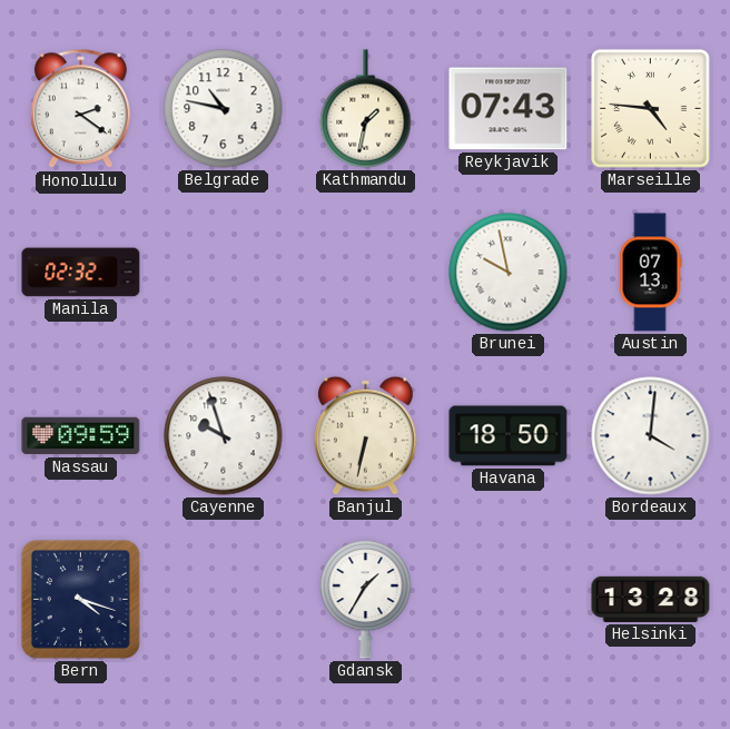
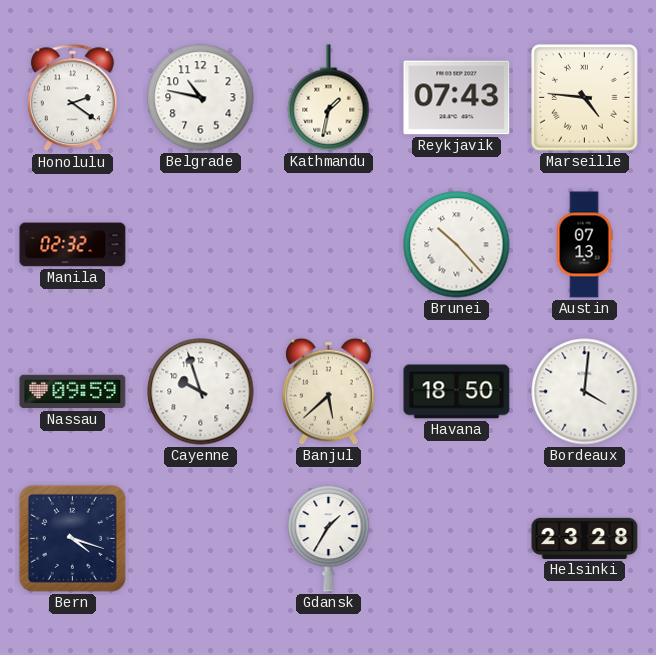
Brunei: 9:58 -> 10:23
Banjul: 6:32 -> 5:38
Helsinki: 13:28 -> 23:28
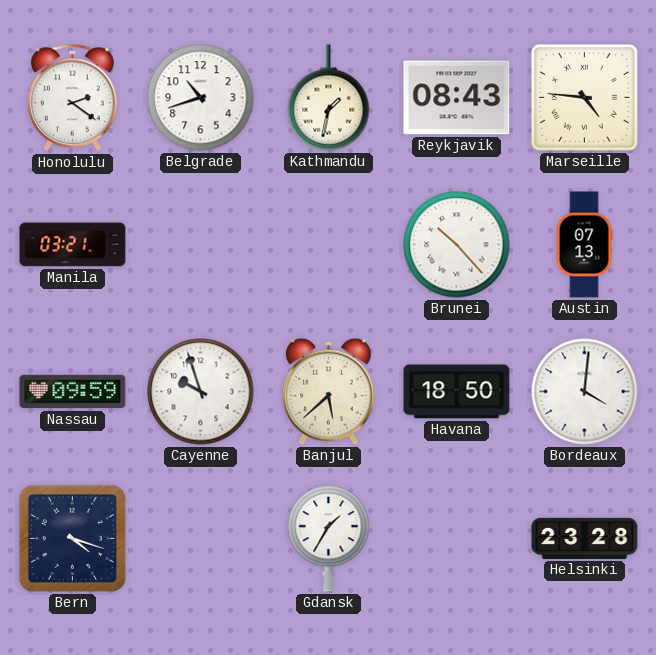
Belgrade: 10:47 -> 10:42
Reykjavik: 07:43 -> 08:43
Manila: 02:32 -> 03:21
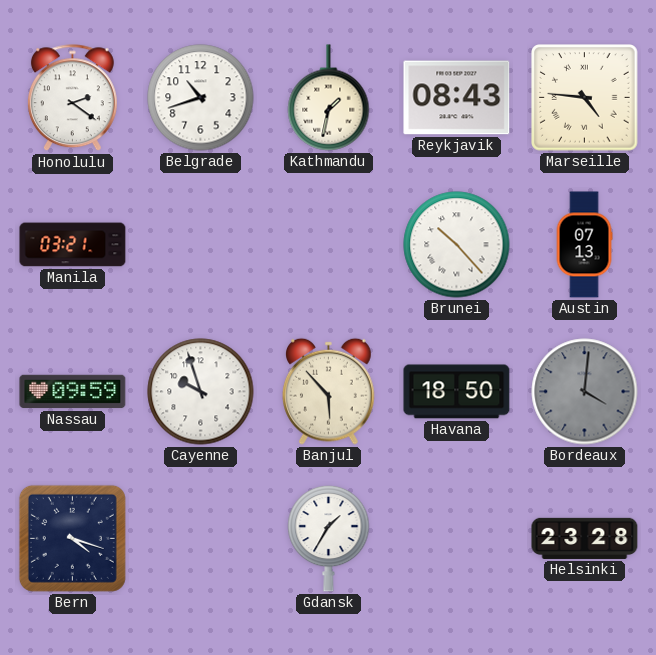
Banjul: 5:38 -> 5:53
Bordeaux dial: white -> grey
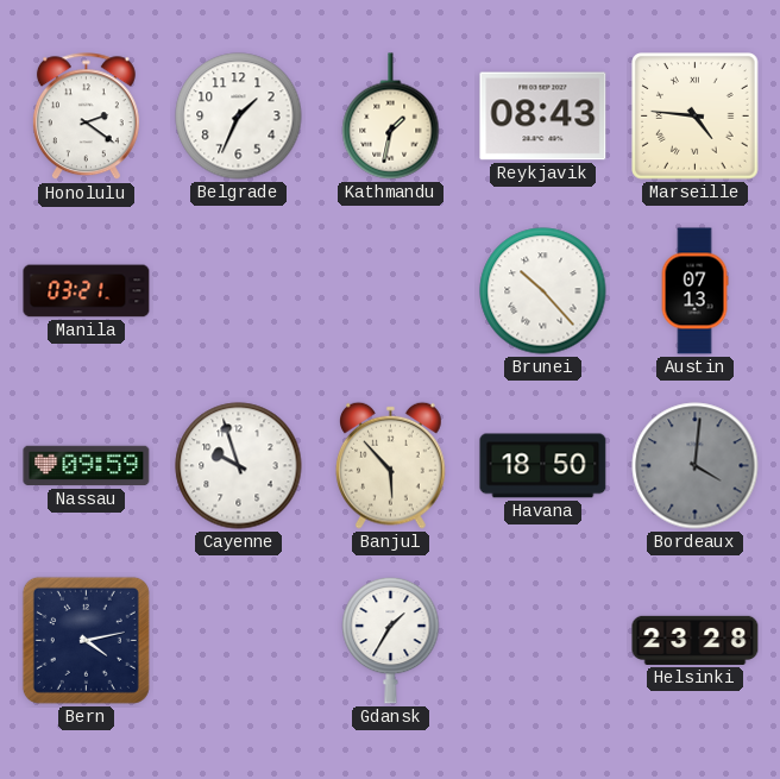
Belgrade: 10:42 -> 1:34
Bern: 4:18 -> 4:13
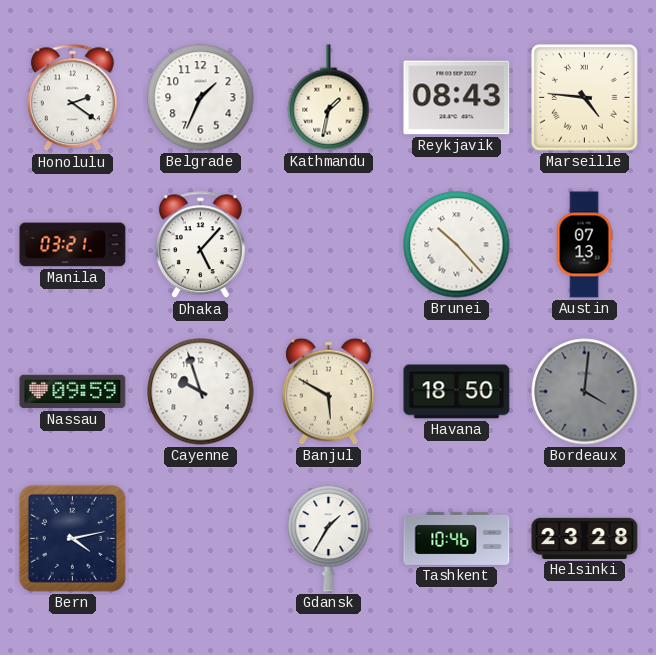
Dhaka: none -> 5:07
Banjul: 5:53 -> 5:50
Tashkent: none -> 10:46
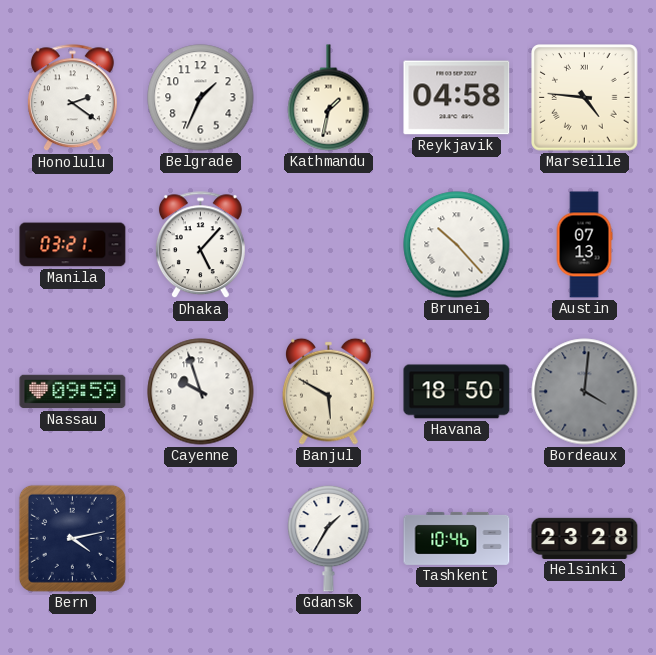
Reykjavik: 08:43 -> 04:58
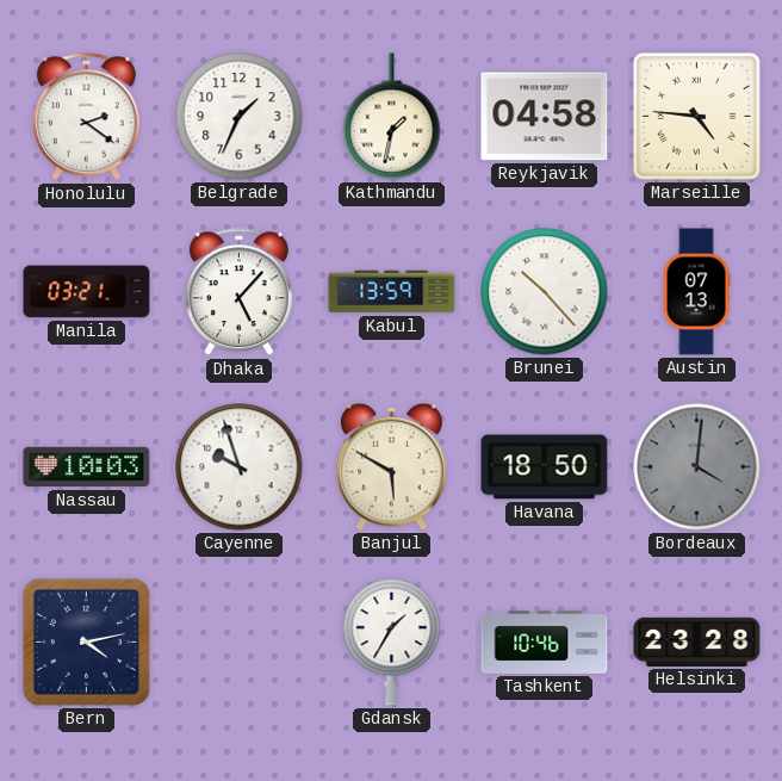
Kabul: none -> 13:59
Nassau: 09:59 -> 10:03
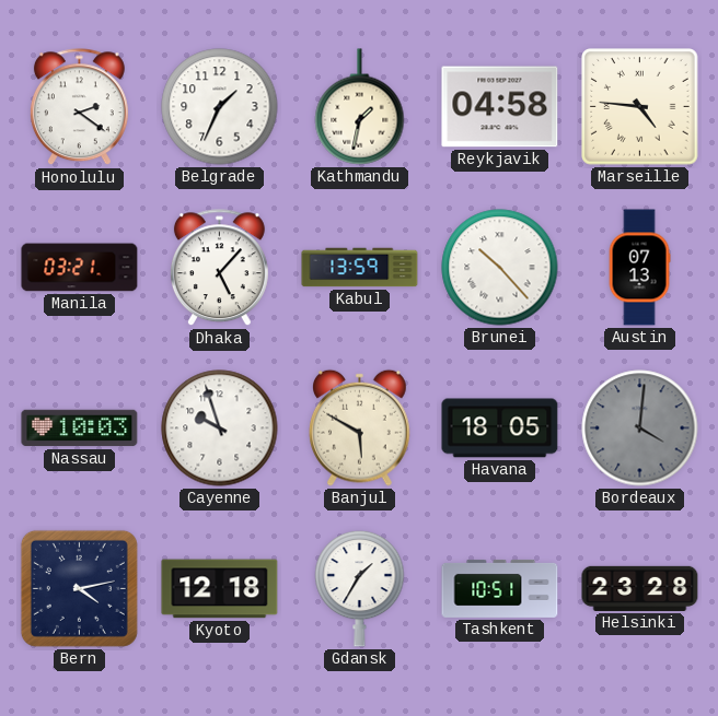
Havana: 18:50 -> 18:05
Kyoto: none -> 12:18
Tashkent: 10:46 -> 10:51
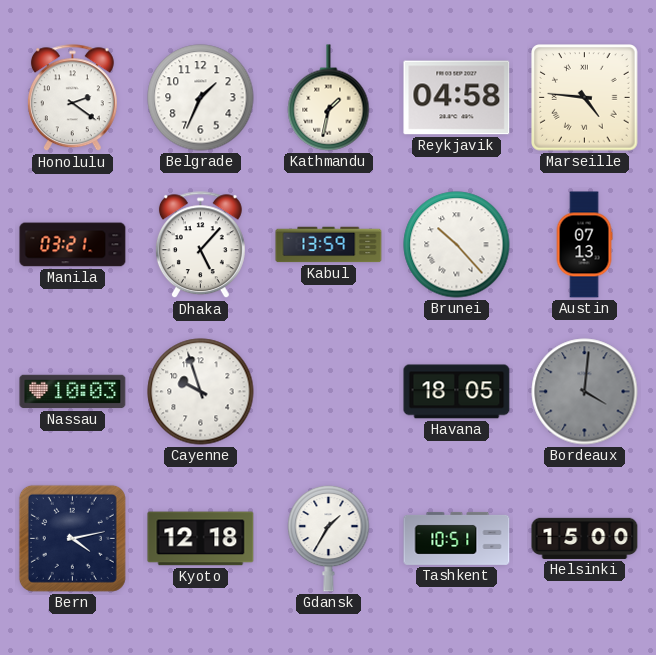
Banjul: 5:50 -> none
Helsinki: 23:28 -> 15:00
